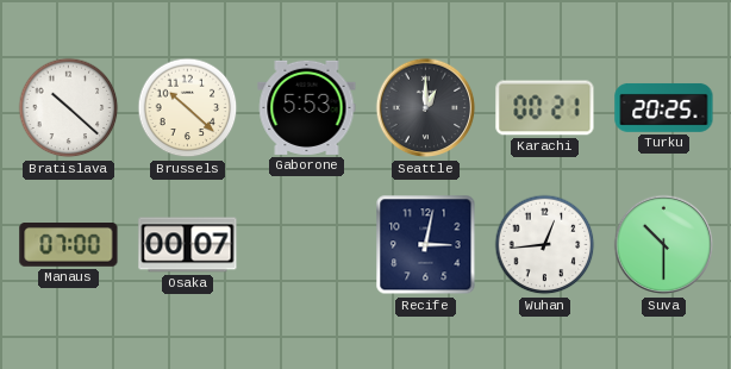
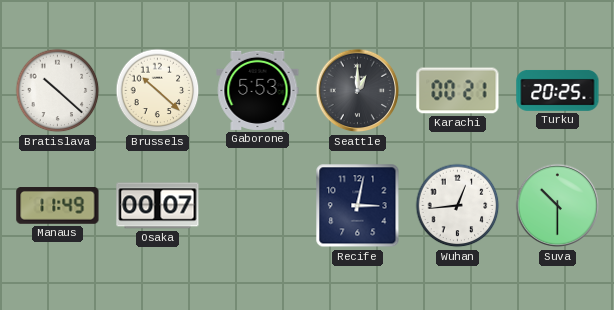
Manaus: 07:00 -> 11:49
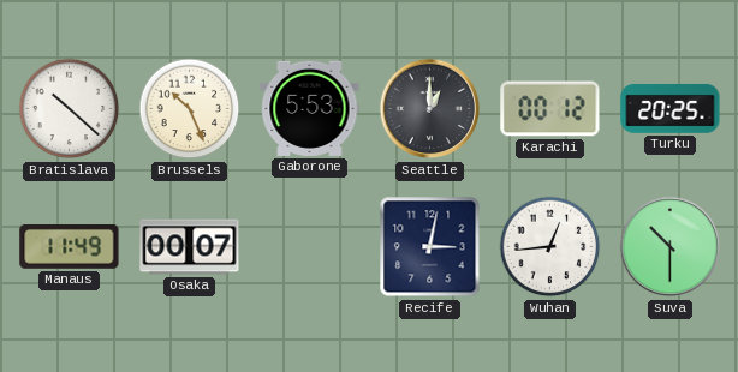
Brussels: 10:22 -> 10:26
Karachi: 00:21 -> 00:12
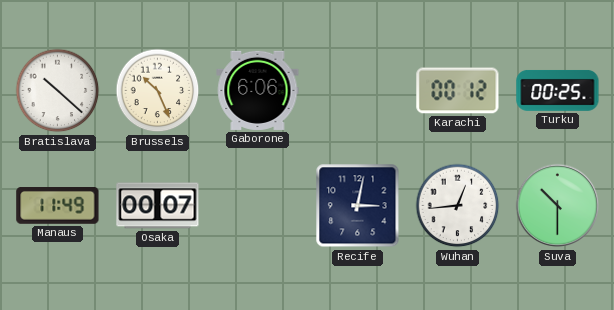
Gaborone: 5:53 -> 6:06
Seattle: 1:00 -> none
Turku: 20:25 -> 00:25
